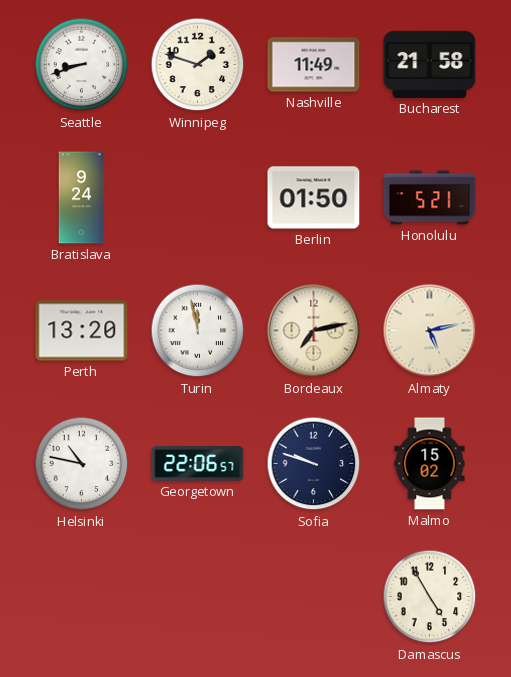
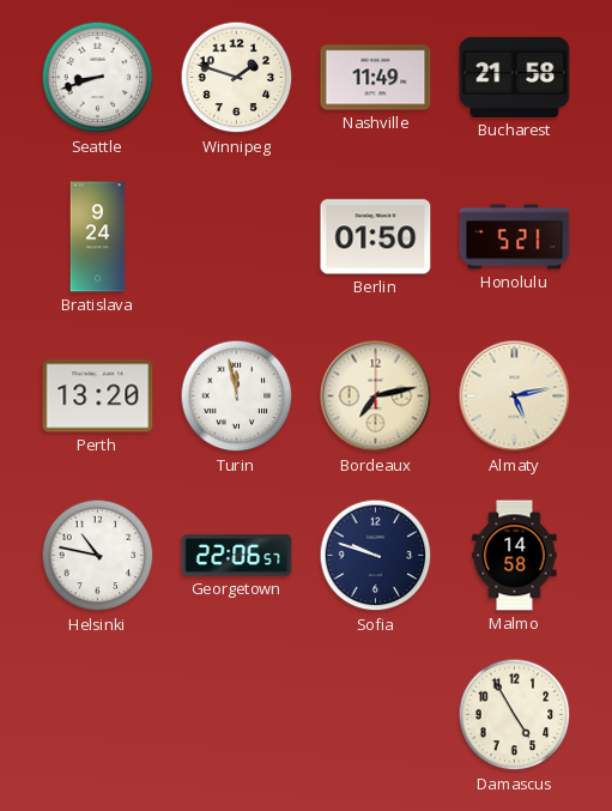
Malmo: 15:02 -> 14:58
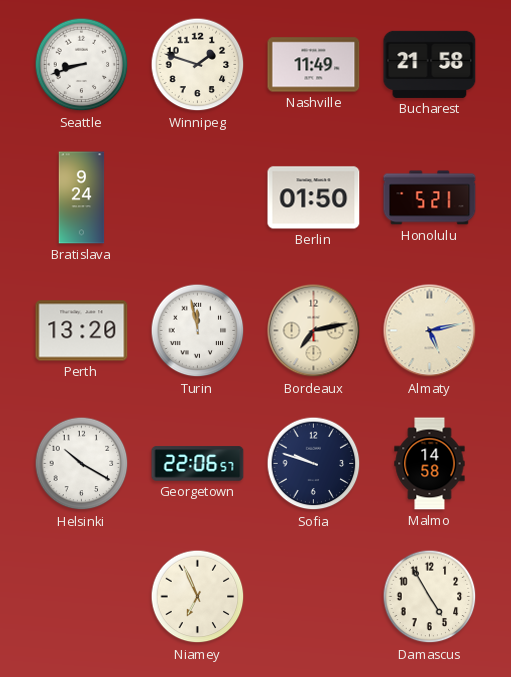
Helsinki: 10:47 -> 10:20
Niamey: none -> 6:56
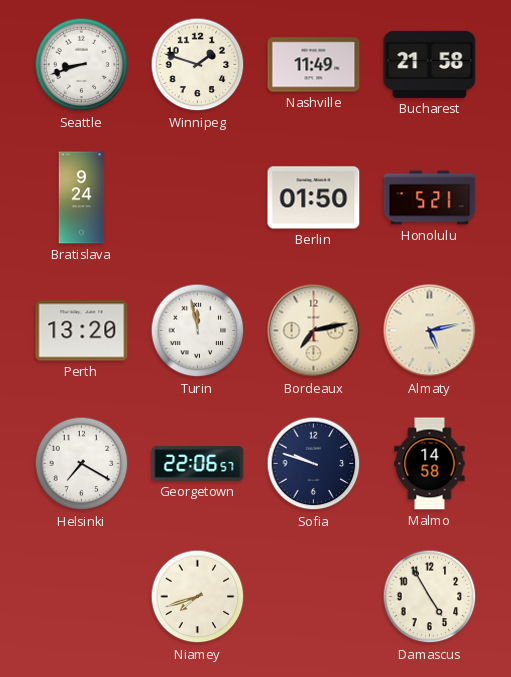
Helsinki: 10:20 -> 7:20
Niamey: 6:56 -> 7:42
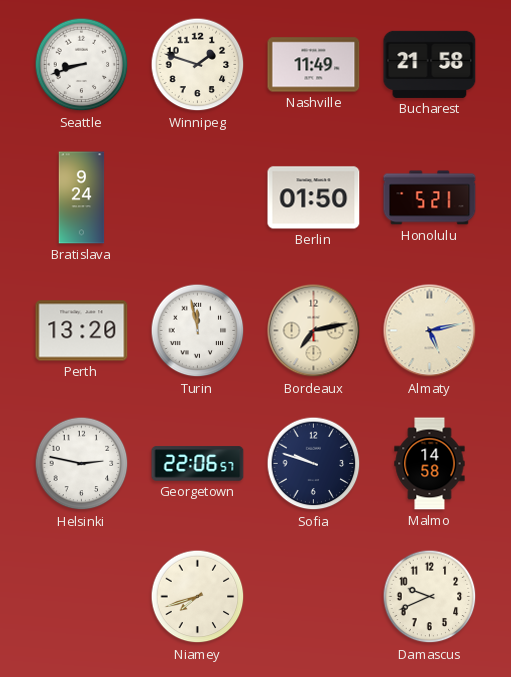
Helsinki: 7:20 -> 2:47
Damascus: 4:55 -> 9:41
